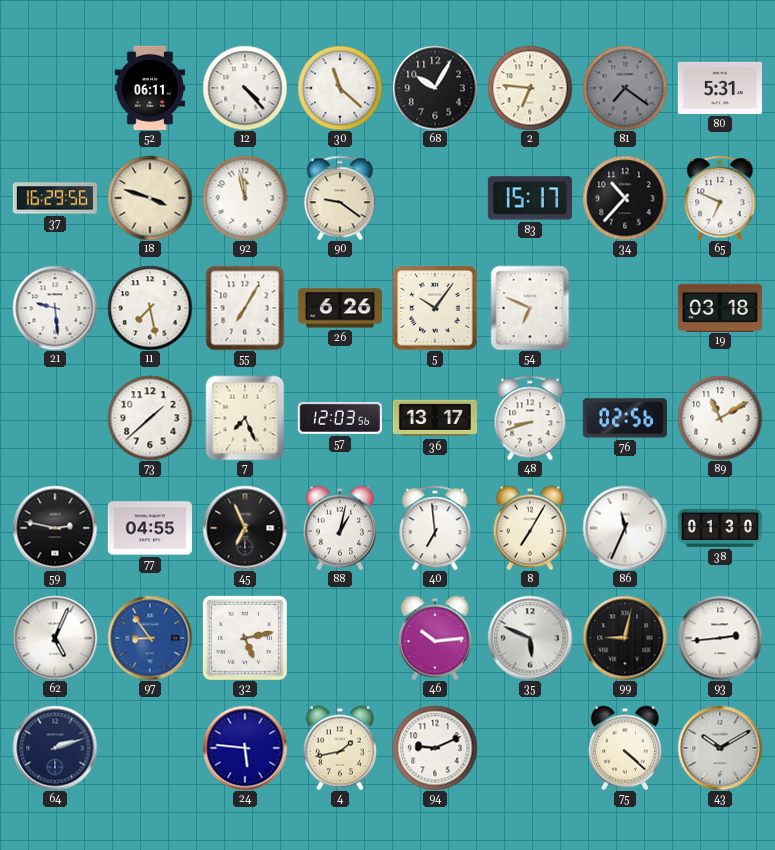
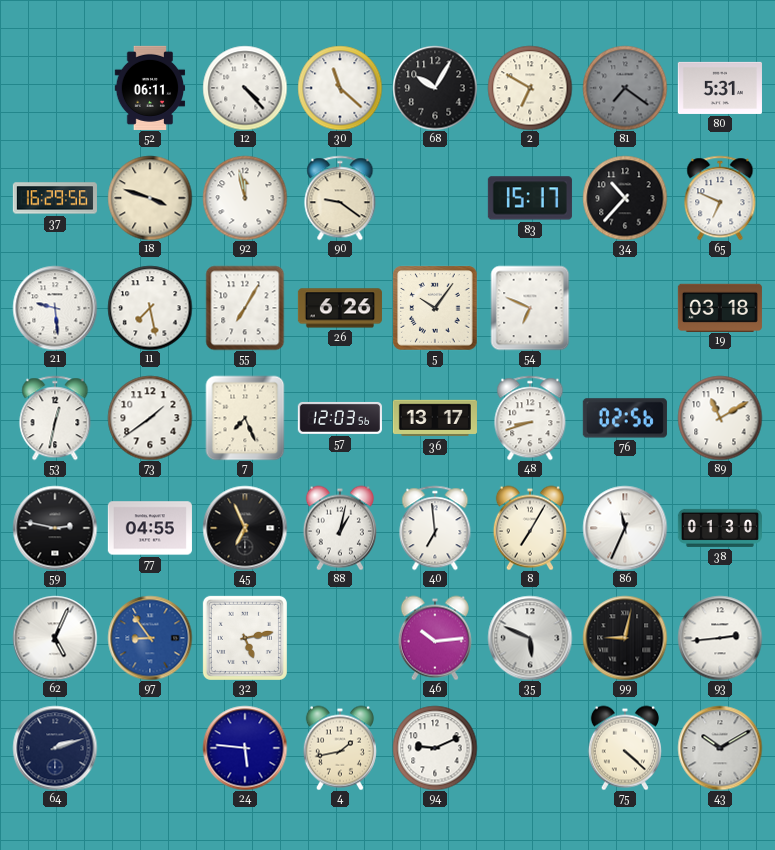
2: 6:46 -> 6:50
53: none -> 12:32
73: 1:38 -> 1:39
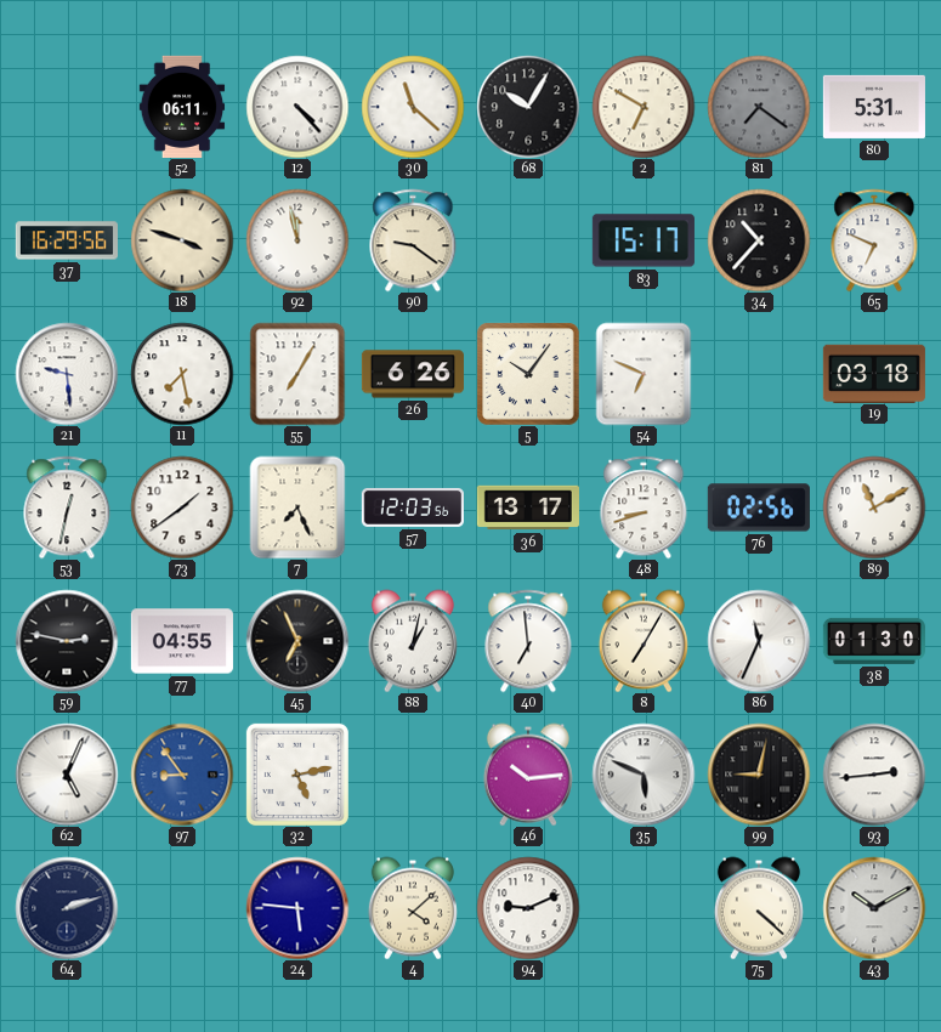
4: 1:43 -> 4:08
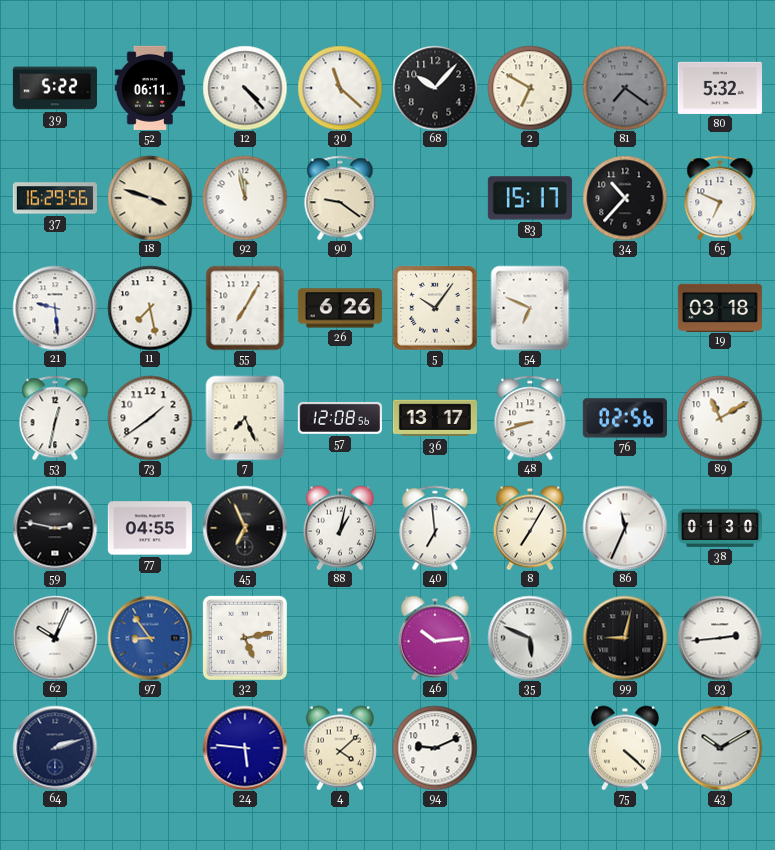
39: none -> 5:22
68: 10:05 -> 10:07
80: 5:31 -> 5:32
57: 12:03 -> 12:08
62: 5:04 -> 10:04
